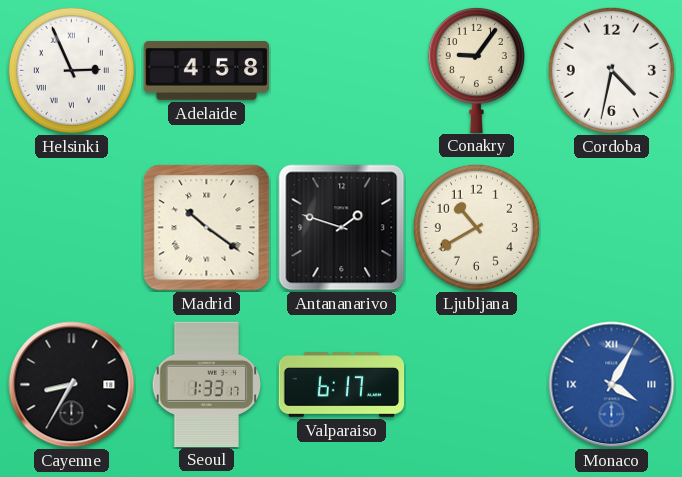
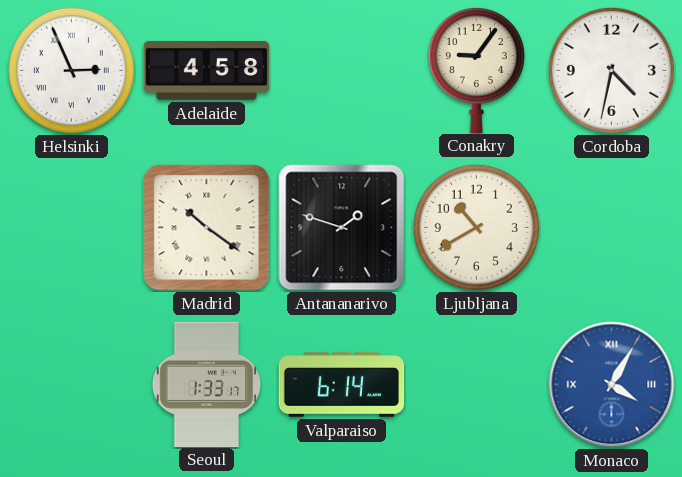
Cayenne: 8:35 -> none
Valparaiso: 6:17 -> 6:14
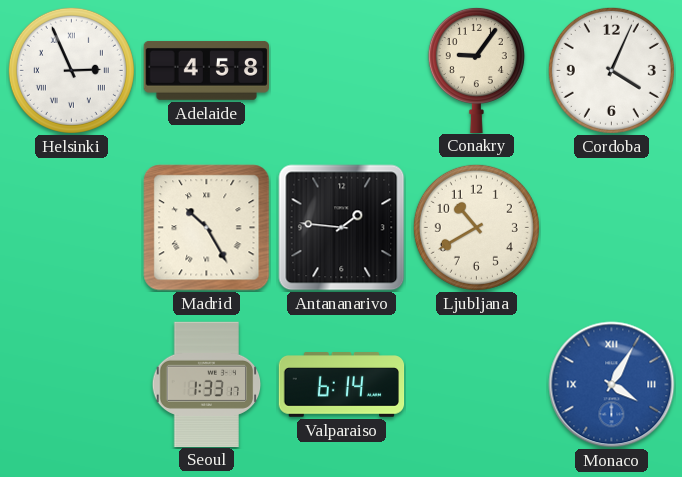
Cordoba: 4:32 -> 4:04
Madrid: 10:21 -> 10:25
Antananarivo: 1:48 -> 1:46
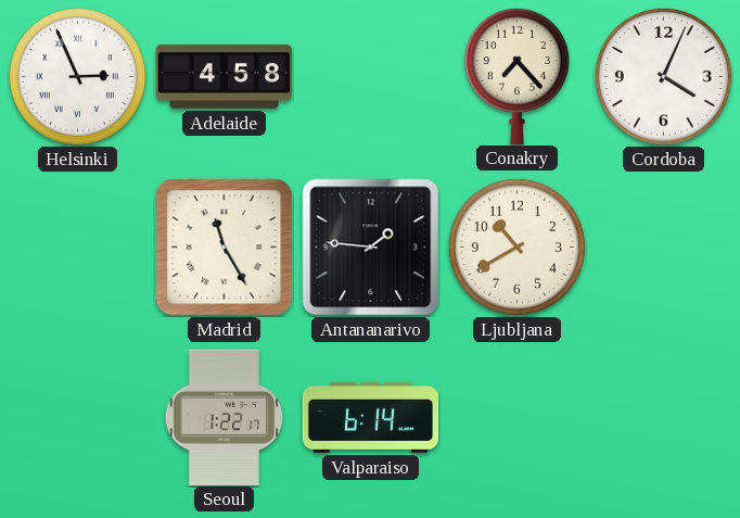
Conakry: 9:06 -> 7:23
Madrid: 10:25 -> 11:25
Seoul: 1:33 -> 1:22
Monaco: 4:05 -> none
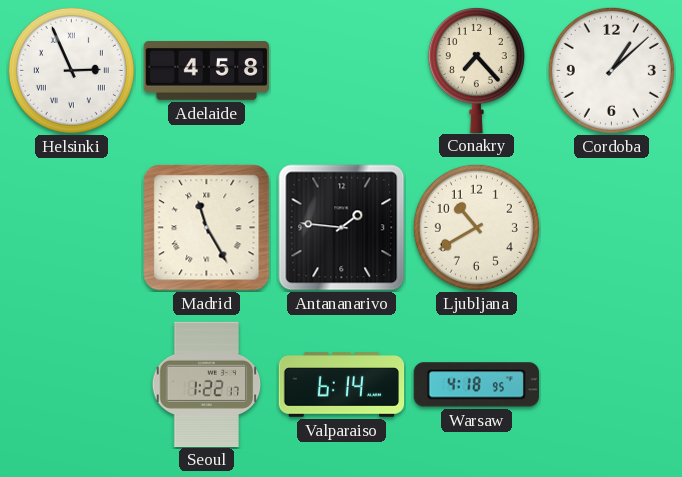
Cordoba: 4:04 -> 1:08
Warsaw: none -> 4:18
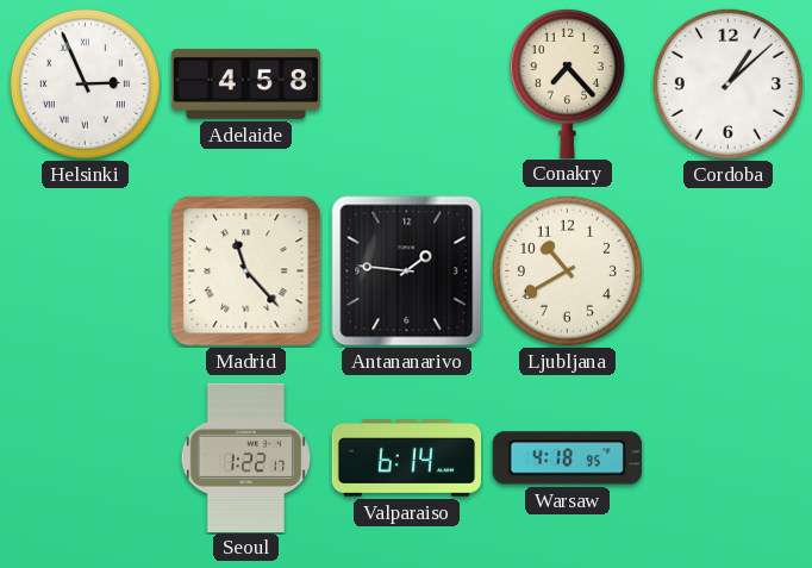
Madrid: 11:25 -> 11:23
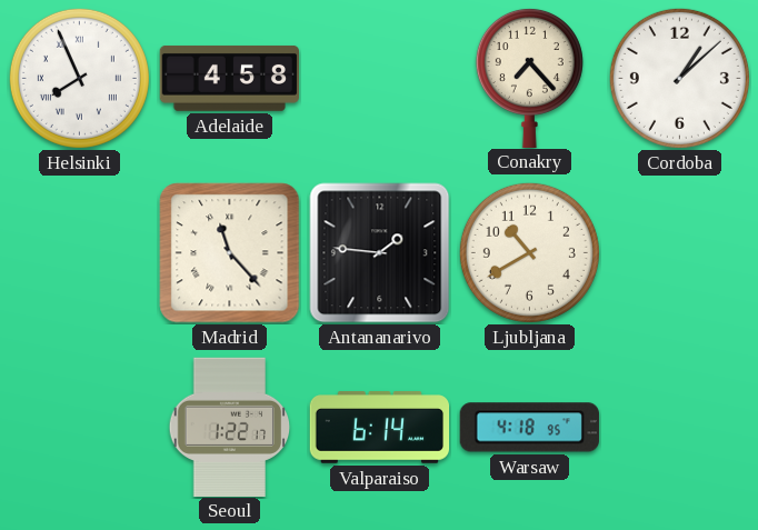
Helsinki: 2:56 -> 7:56
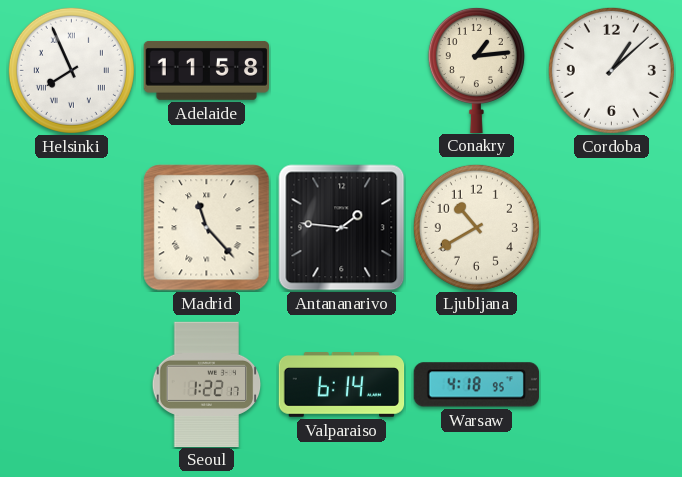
Adelaide: 4:58 -> 11:58
Conakry: 7:23 -> 1:14
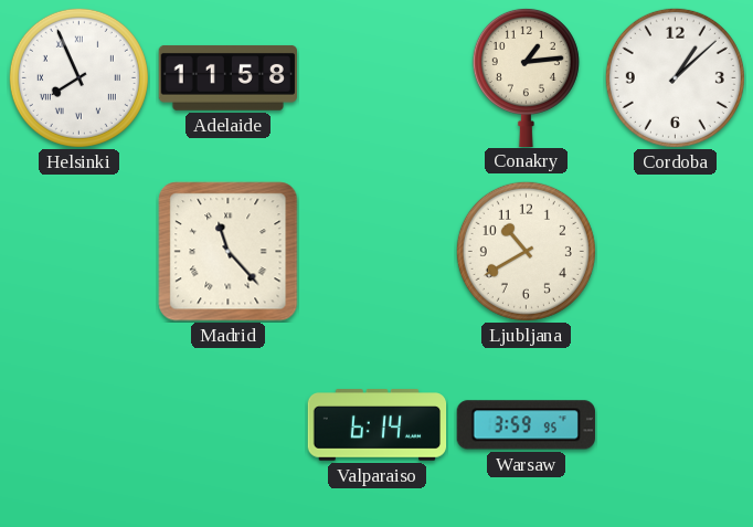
Antananarivo: 1:46 -> none
Seoul: 1:22 -> none
Warsaw: 4:18 -> 3:59
